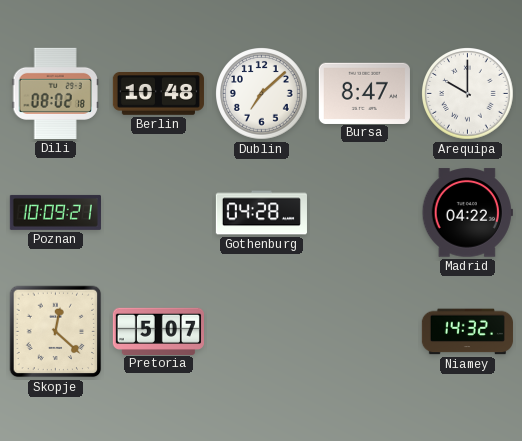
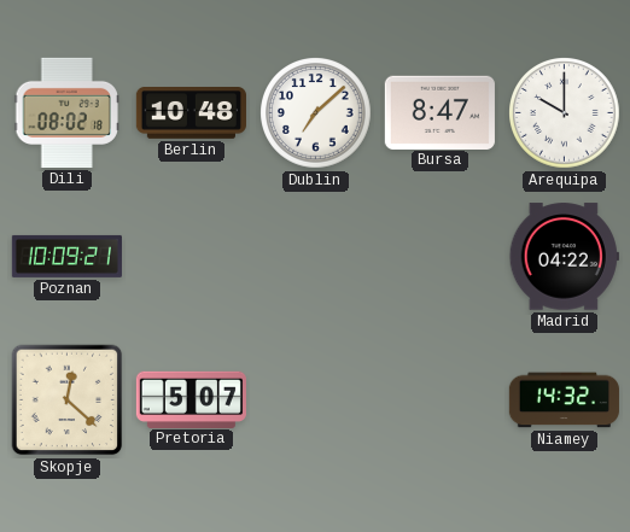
Gothenburg: 04:28 -> none
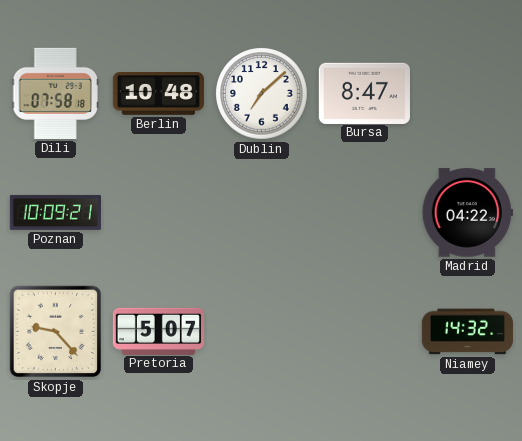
Dili: 08:02 -> 07:58
Arequipa: 10:00 -> none
Skopje: 12:22 -> 9:23
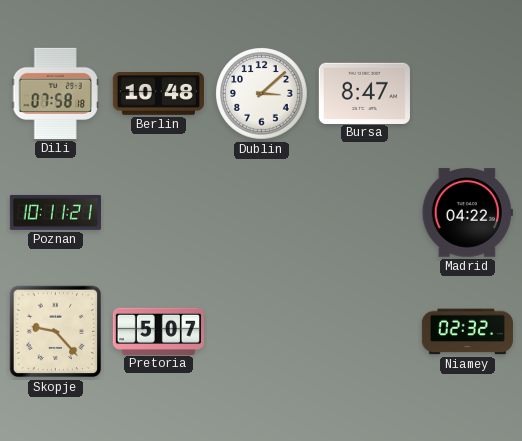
Dublin: 7:08 -> 3:08
Poznan: 10:09 -> 10:11
Niamey: 14:32 -> 02:32
